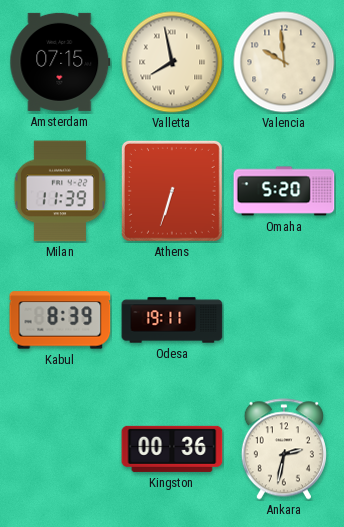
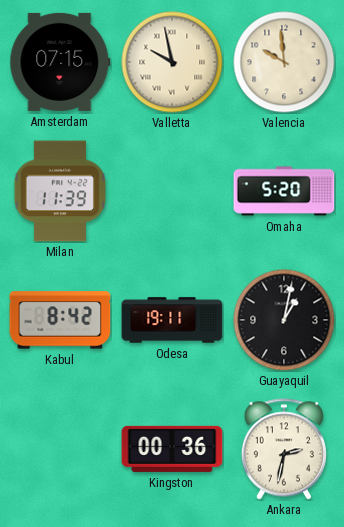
Valletta: 7:58 -> 9:58
Athens: 6:33 -> none
Kabul: 8:39 -> 8:42
Guayaquil: none -> 1:02
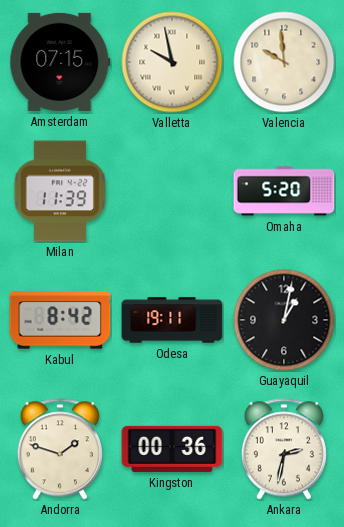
Andorra: none -> 1:48
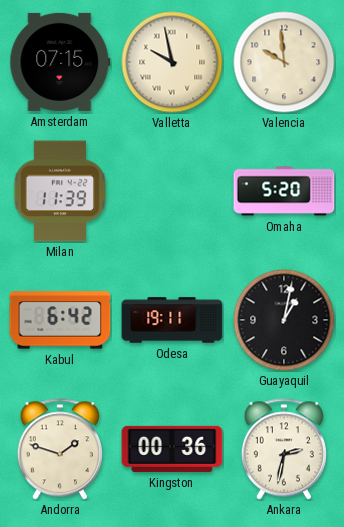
Kabul: 8:42 -> 6:42
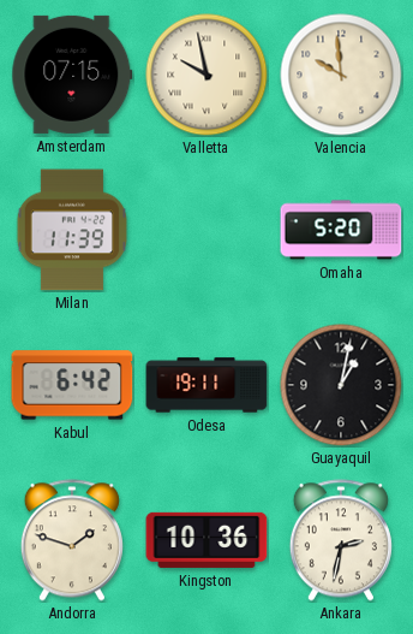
Kingston: 00:36 -> 10:36
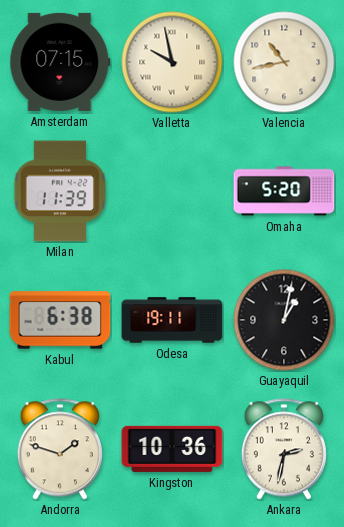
Valencia: 9:59 -> 10:43
Kabul: 6:42 -> 6:38
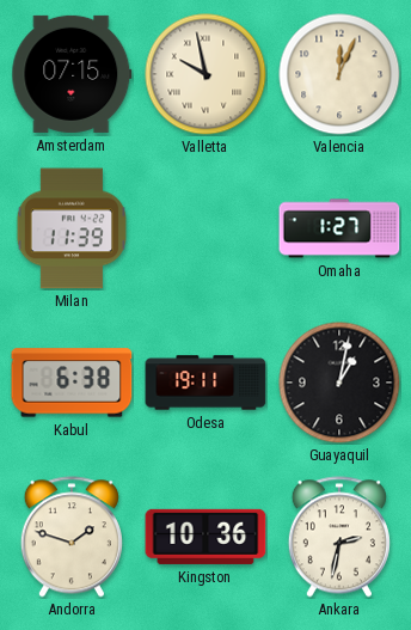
Valencia: 10:43 -> 12:04
Omaha: 5:20 -> 1:27
